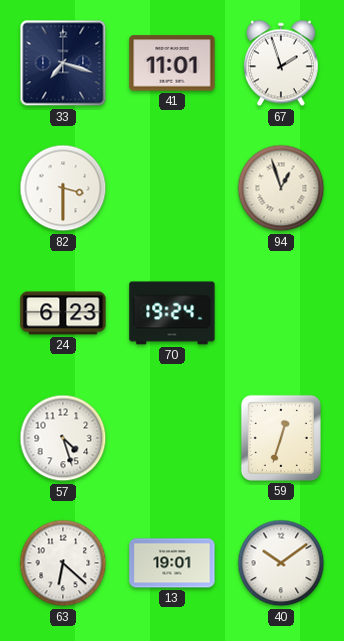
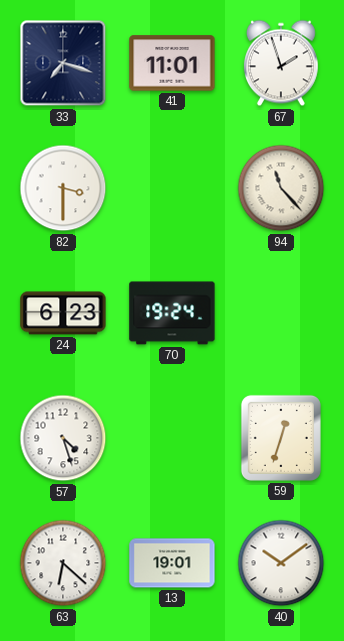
94: 12:57 -> 11:23
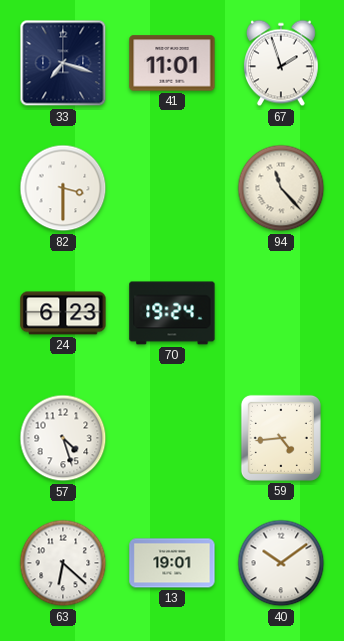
59: 12:33 -> 4:44
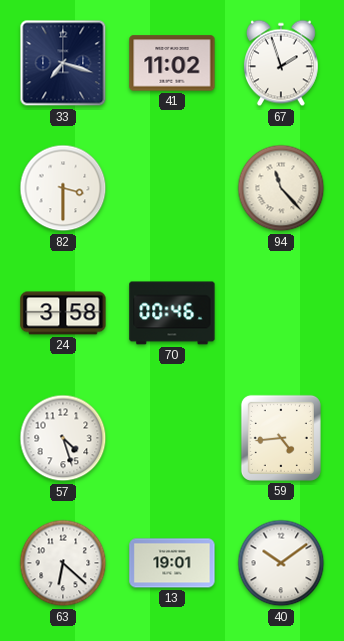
41: 11:01 -> 11:02
24: 6:23 -> 3:58
70: 19:24 -> 00:46
